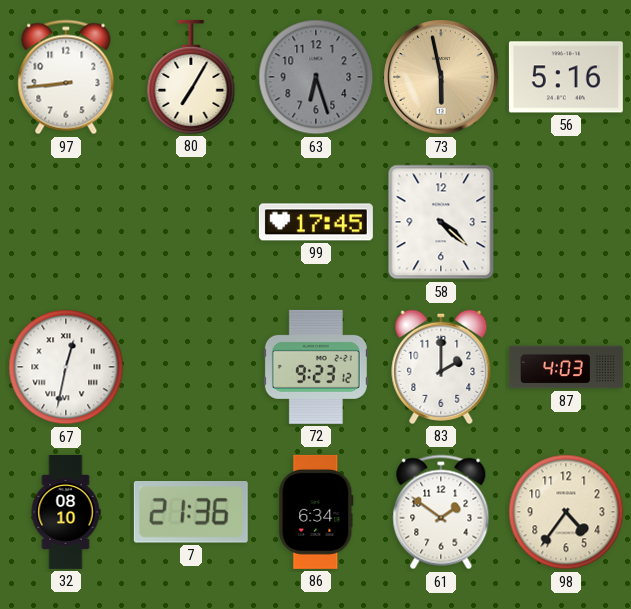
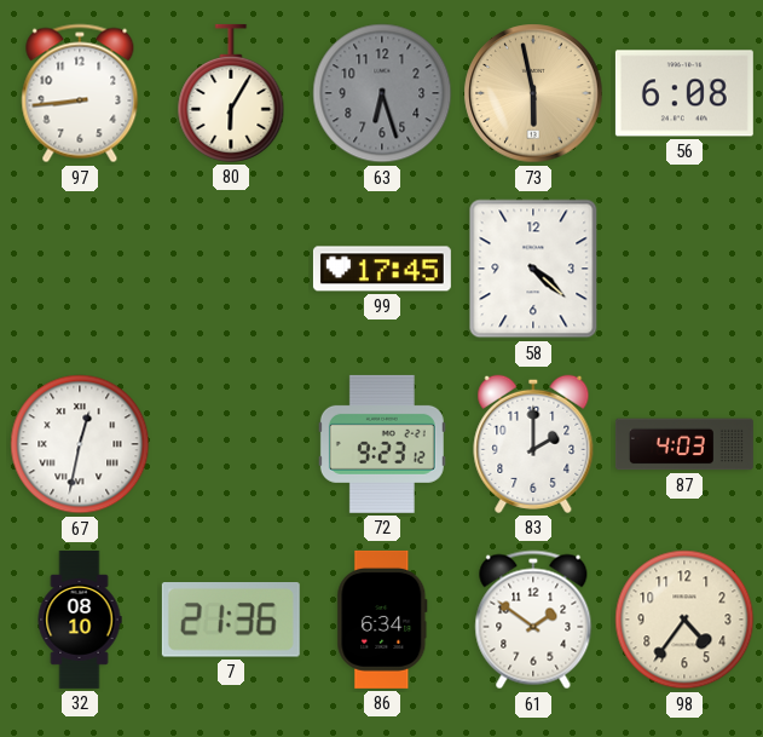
80: 7:05 -> 6:05
56: 5:16 -> 6:08
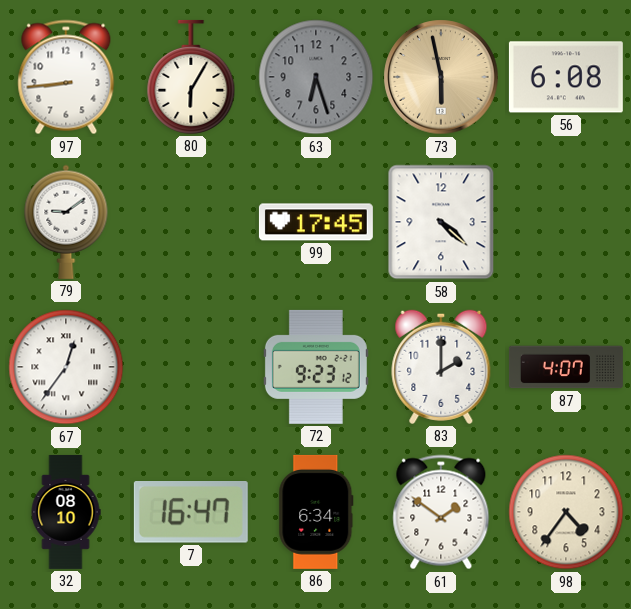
79: none -> 9:09
67: 12:32 -> 12:36
87: 4:03 -> 4:07
7: 21:36 -> 16:47
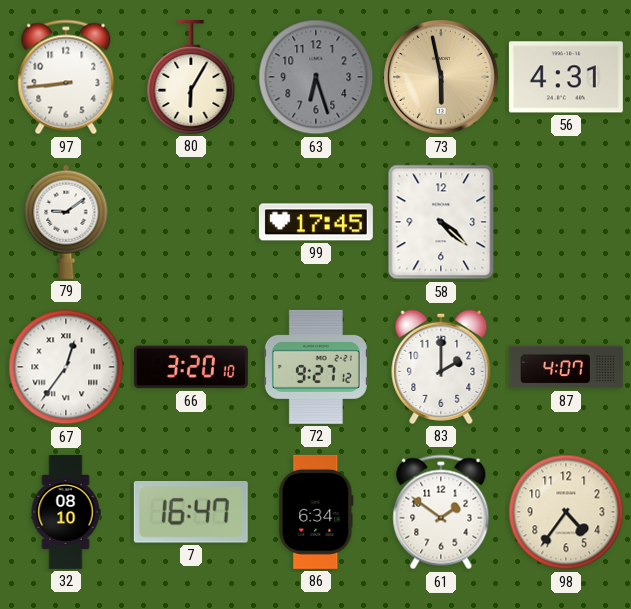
56: 6:08 -> 4:31
66: none -> 3:20
72: 9:23 -> 9:27
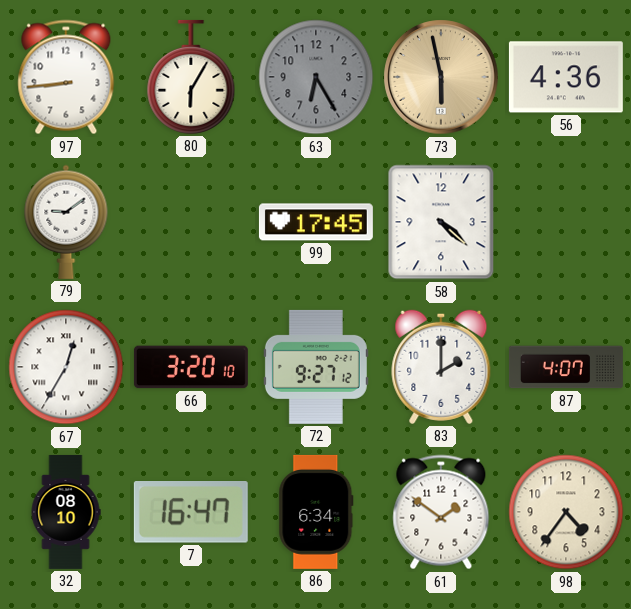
63: 6:27 -> 6:25
56: 4:31 -> 4:36
67: 12:36 -> 12:35
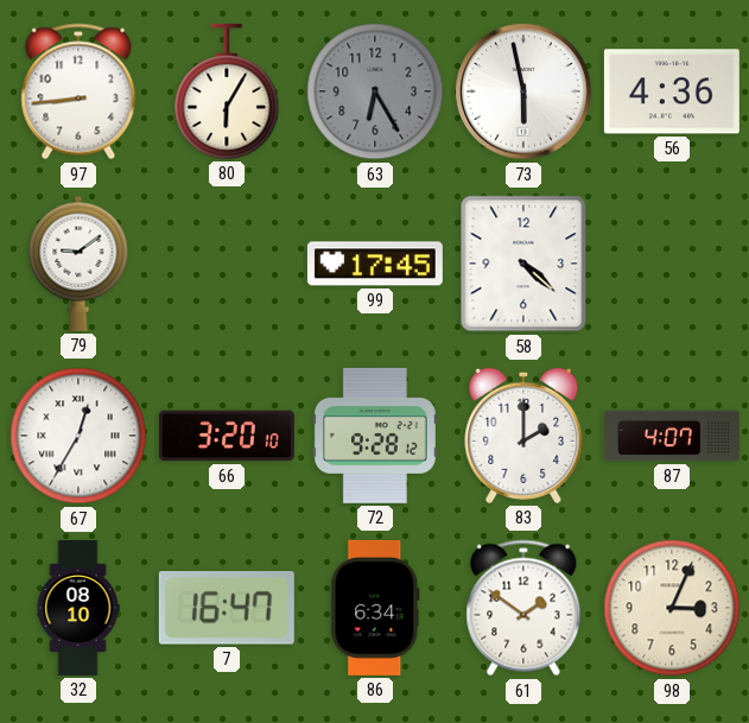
73 dial: champagne -> white
72: 9:27 -> 9:28
98: 4:36 -> 3:04
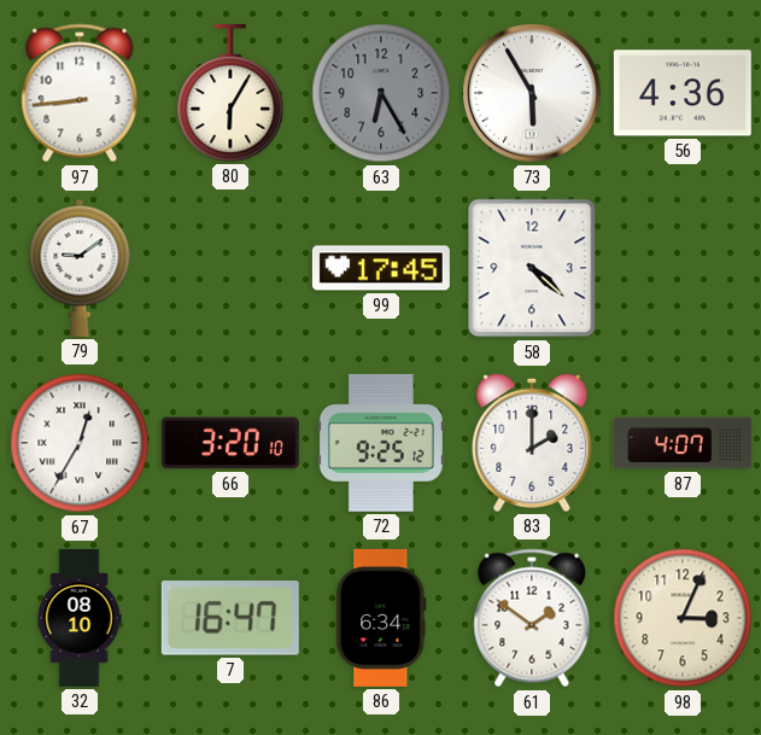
73: 5:58 -> 5:55
72: 9:28 -> 9:25
